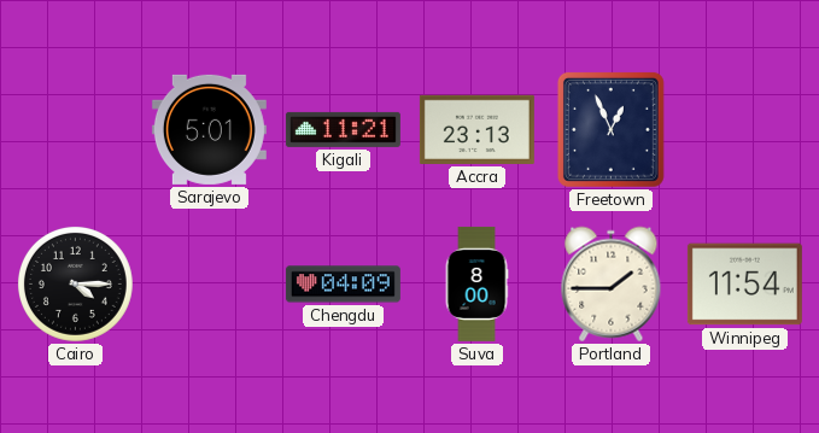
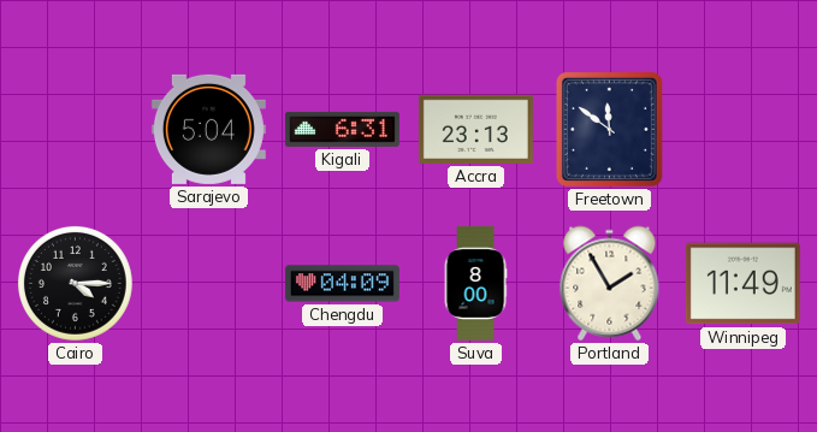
Sarajevo: 5:01 -> 5:04
Kigali: 11:21 -> 6:31
Freetown: 12:56 -> 11:51
Portland: 1:45 -> 1:55
Winnipeg: 11:54 -> 11:49
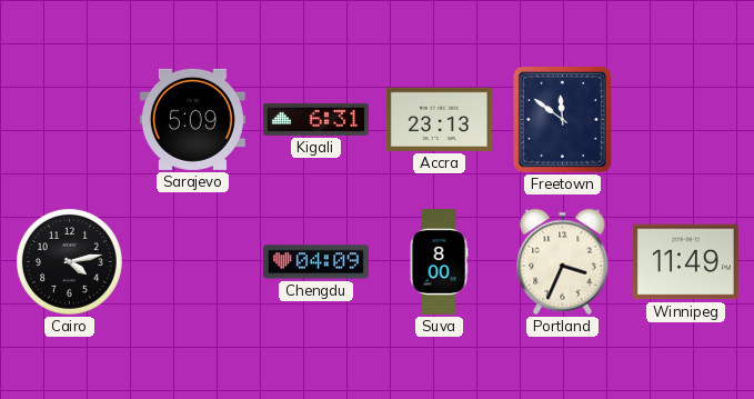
Sarajevo: 5:04 -> 5:09
Cairo: 4:15 -> 4:13
Portland: 1:55 -> 3:34
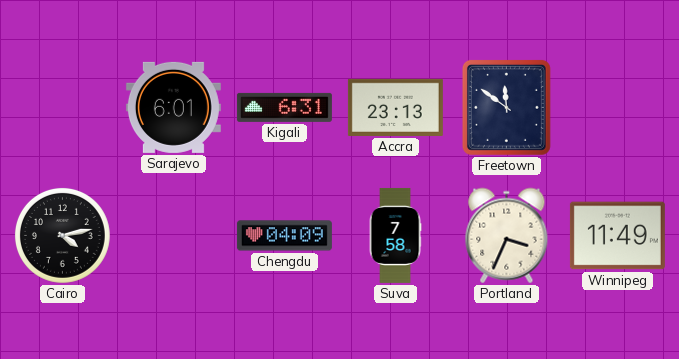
Sarajevo: 5:09 -> 6:01
Suva: 8:00 -> 7:58
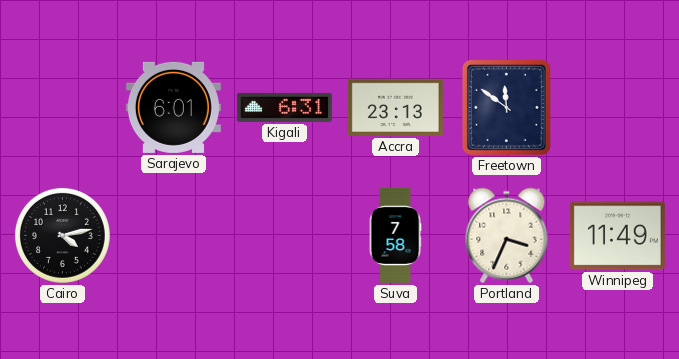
Chengdu: 04:09 -> none
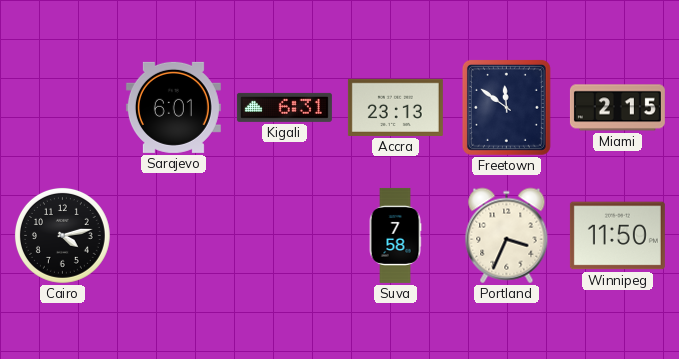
Miami: none -> 2:15
Winnipeg: 11:49 -> 11:50
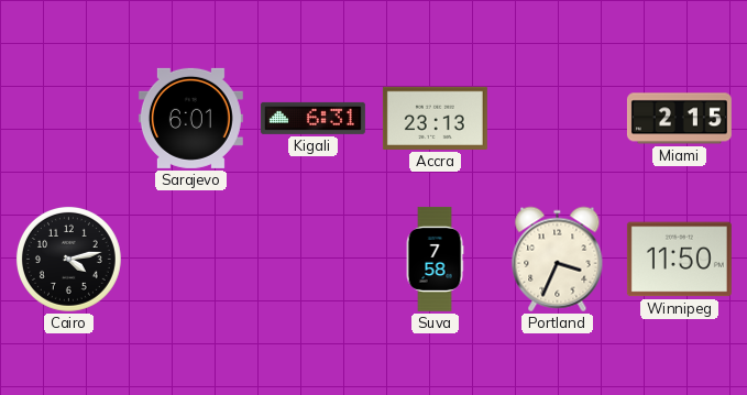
Freetown: 11:51 -> none
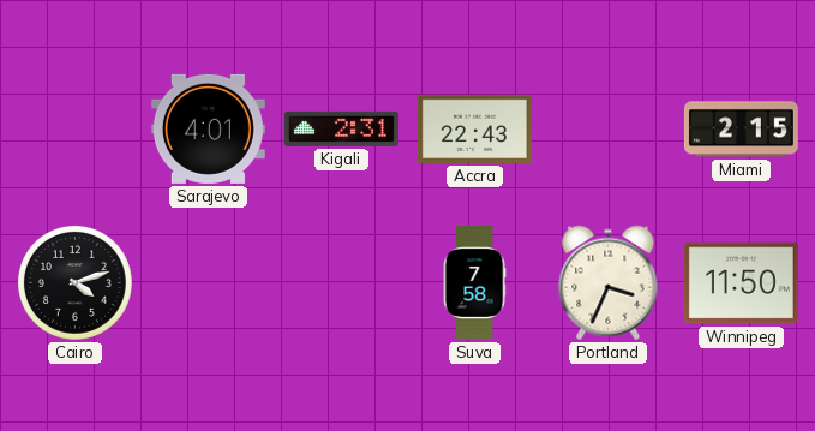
Sarajevo: 6:01 -> 4:01
Kigali: 6:31 -> 2:31
Accra: 23:13 -> 22:43
Cairo: 4:13 -> 4:12
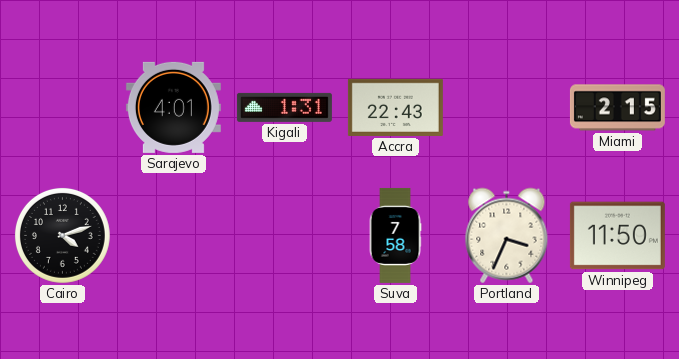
Kigali: 2:31 -> 1:31
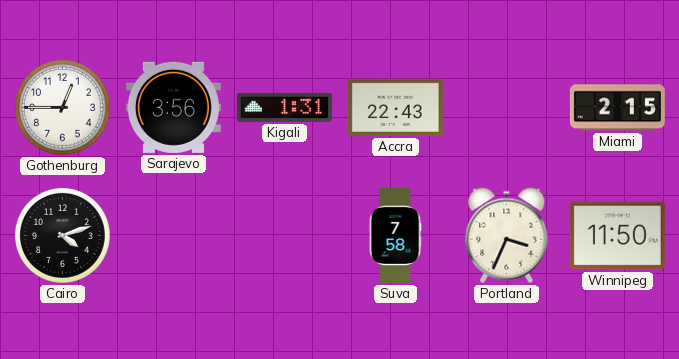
Gothenburg: none -> 12:45
Sarajevo: 4:01 -> 3:56
